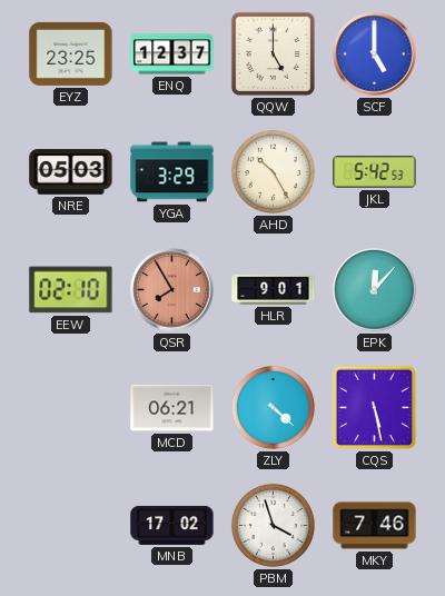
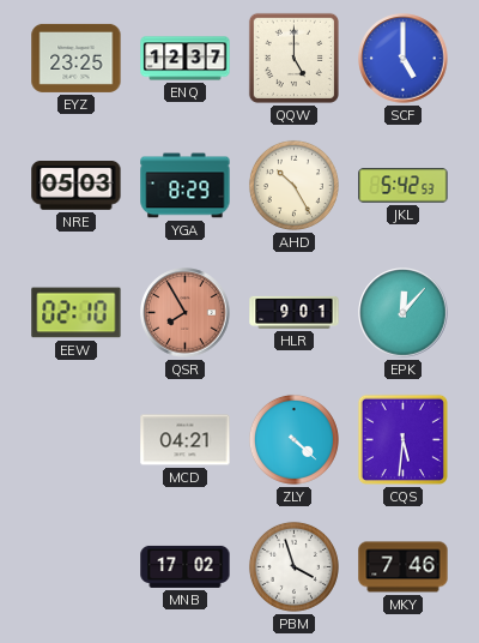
YGA: 3:29 -> 8:29
MCD: 06:21 -> 04:21
CQS: 5:28 -> 5:31
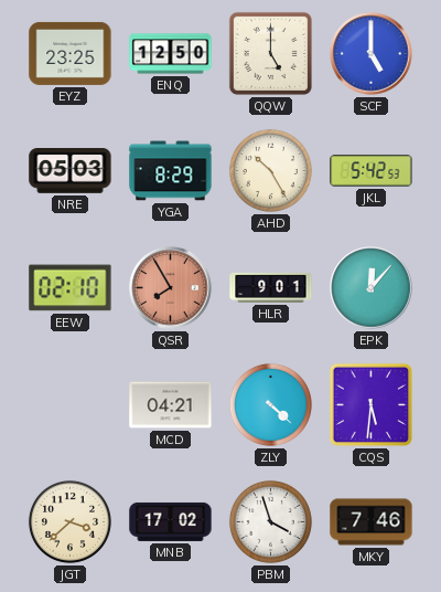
ENQ: 12:37 -> 12:50
JGT: none -> 3:38
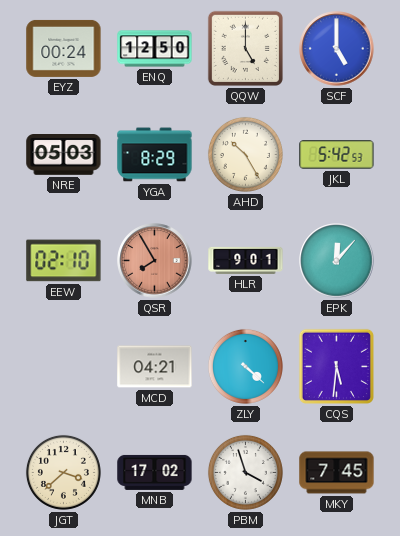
EYZ: 23:25 -> 00:24
MKY: 7:46 -> 7:45
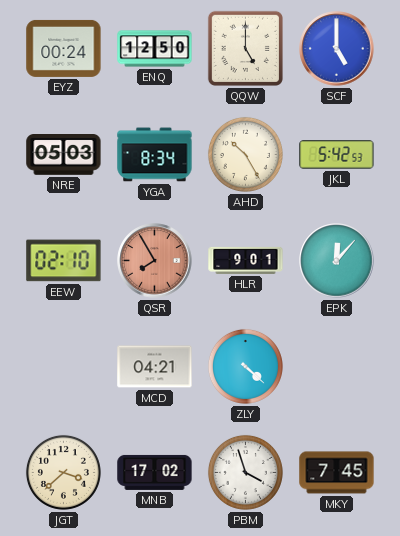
YGA: 8:29 -> 8:34
CQS: 5:31 -> none
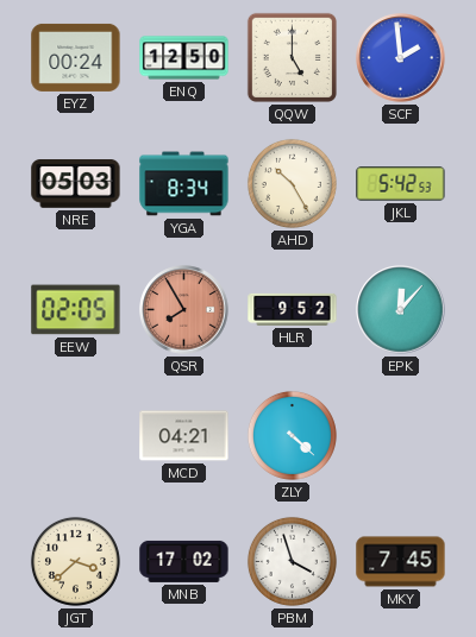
SCF: 5:00 -> 1:59
EEW: 02:10 -> 02:05
HLR: 9:01 -> 9:52
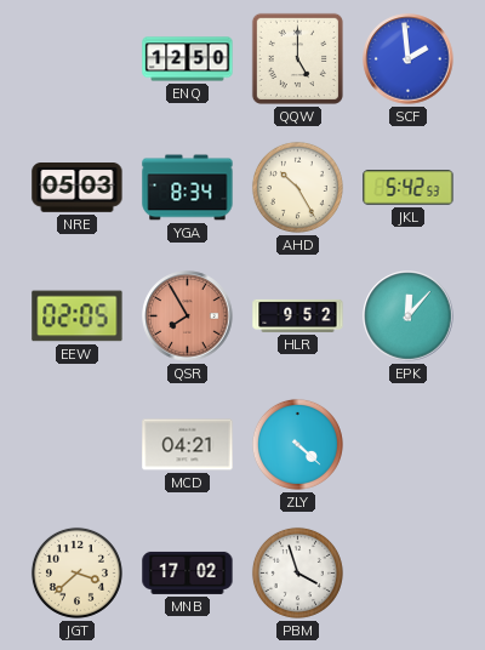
EYZ: 00:24 -> none
MKY: 7:45 -> none
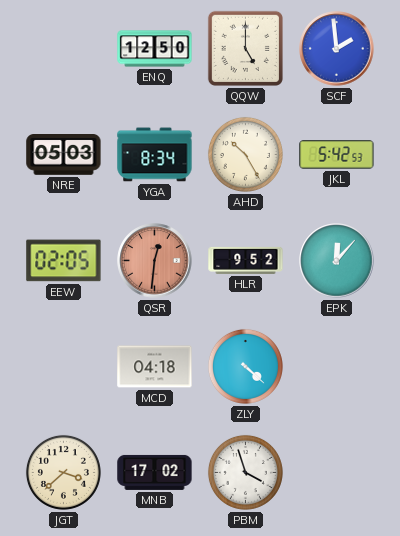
QSR: 7:55 -> 12:31
MCD: 04:21 -> 04:18
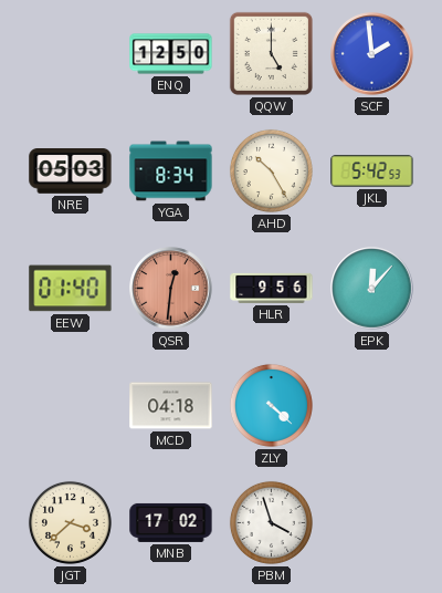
EEW: 02:05 -> 01:40
HLR: 9:52 -> 9:56
